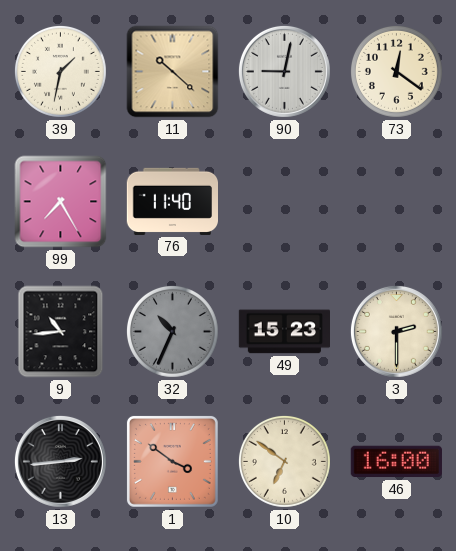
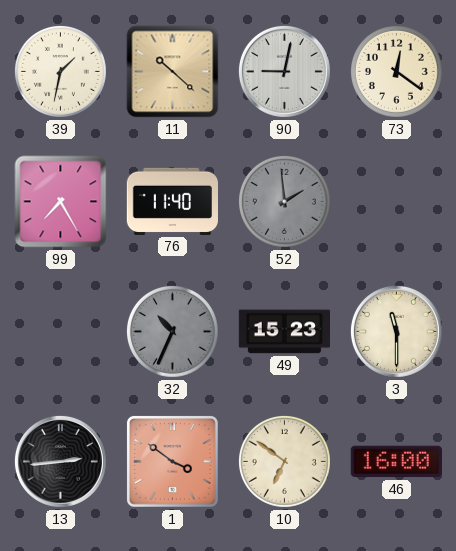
52: none -> 1:59
9: 10:44 -> none
3: 2:30 -> 11:30
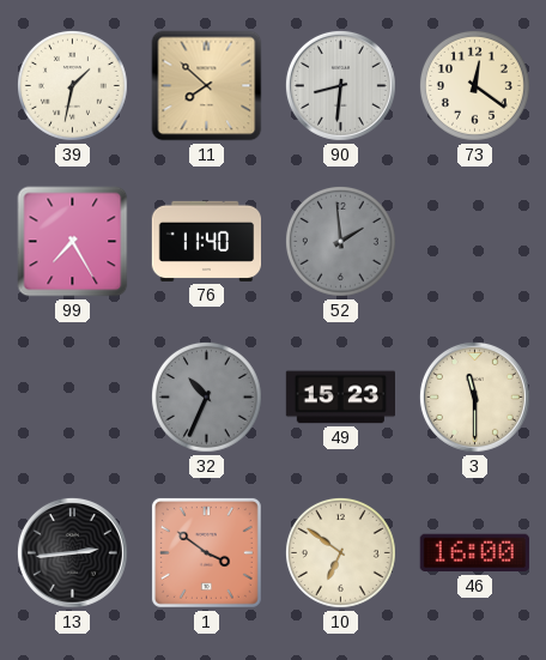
11: 10:22 -> 7:52
90: 9:02 -> 8:31
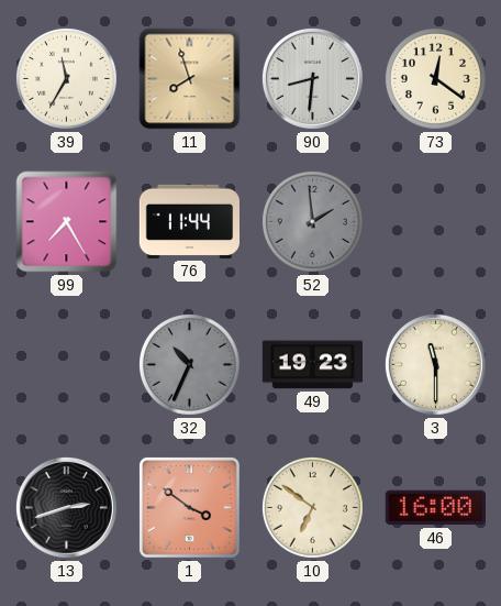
39: 1:32 -> 11:35
11: 7:52 -> 7:57
76: 11:40 -> 11:44
49: 15:23 -> 19:23
13: 2:44 -> 2:42
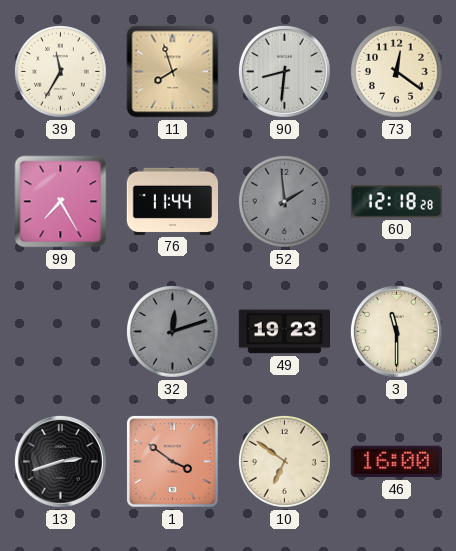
60: none -> 12:18
32: 10:34 -> 12:12
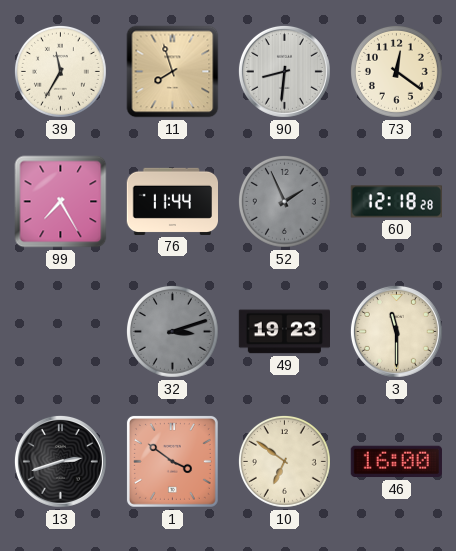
52: 1:59 -> 1:56
32: 12:12 -> 3:12
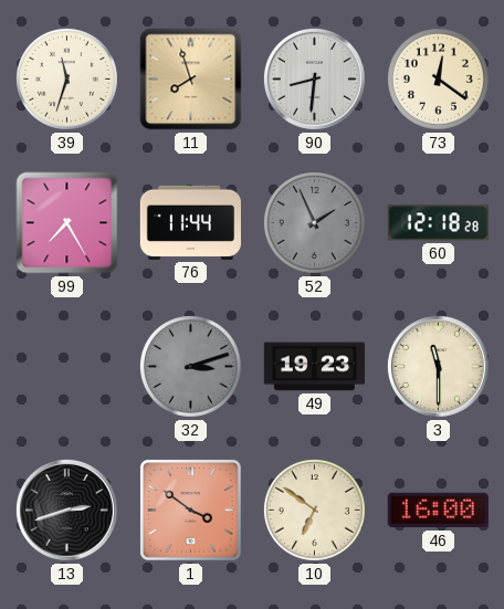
39: 11:35 -> 11:33
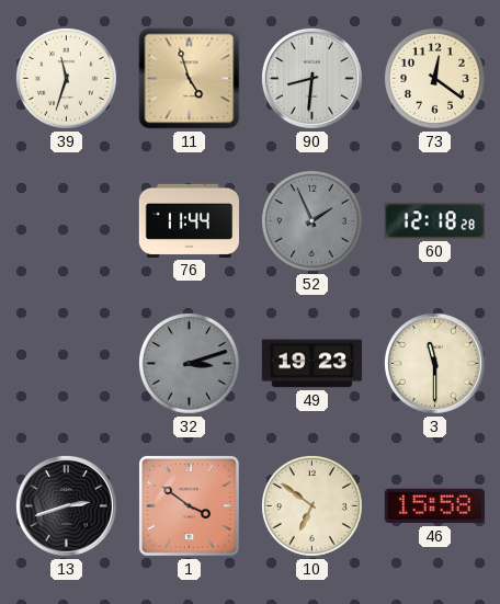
11: 7:57 -> 4:57
99: 7:25 -> none
46: 16:00 -> 15:58
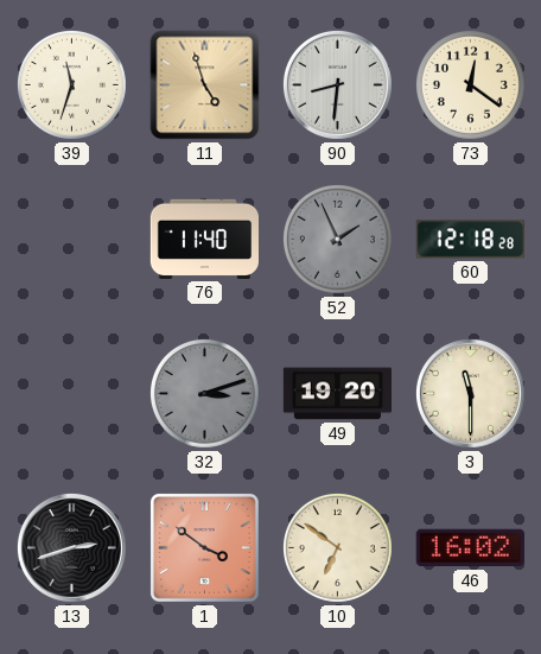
76: 11:44 -> 11:40
49: 19:23 -> 19:20
46: 15:58 -> 16:02
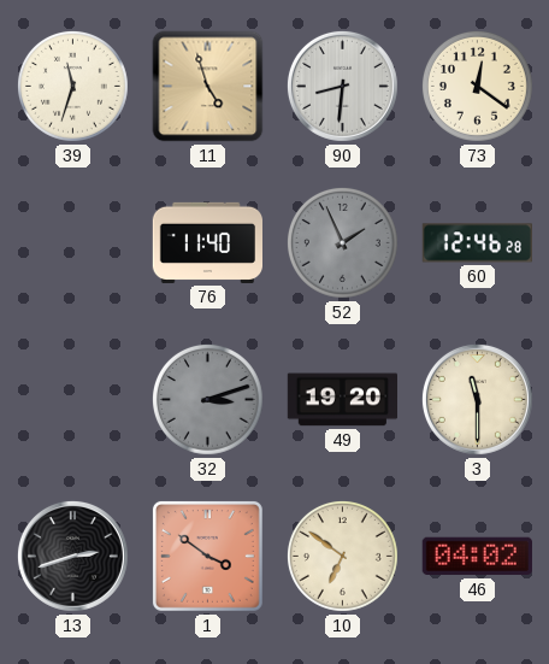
60: 12:18 -> 12:46
46: 16:02 -> 04:02
